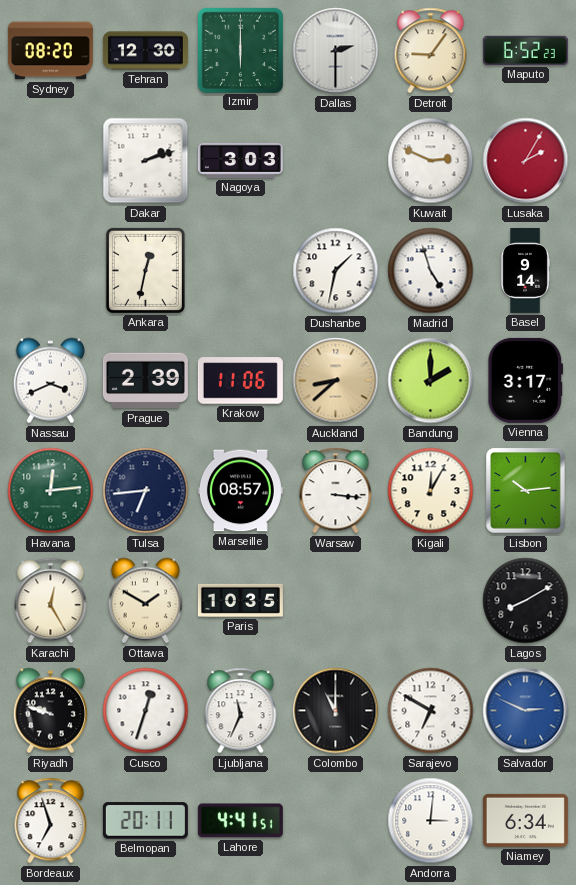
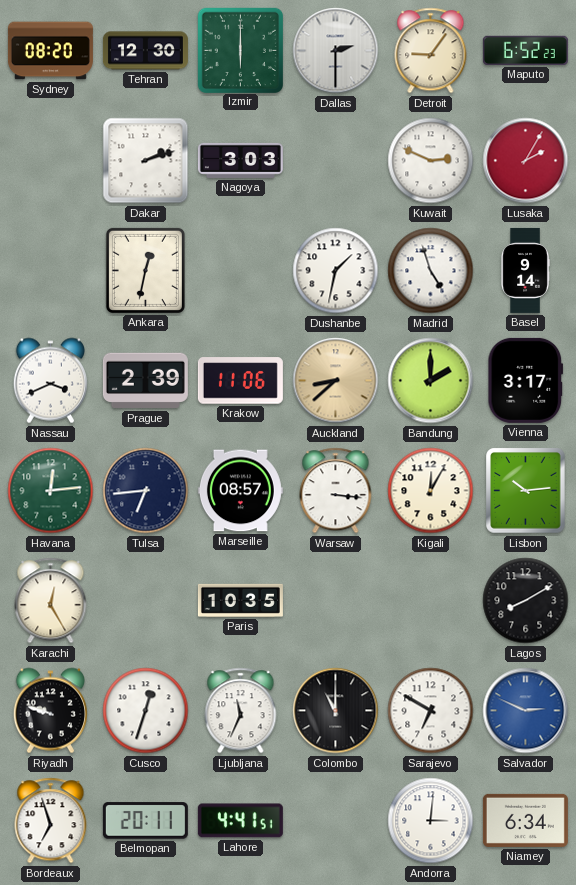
Ottawa: 1:50 -> none
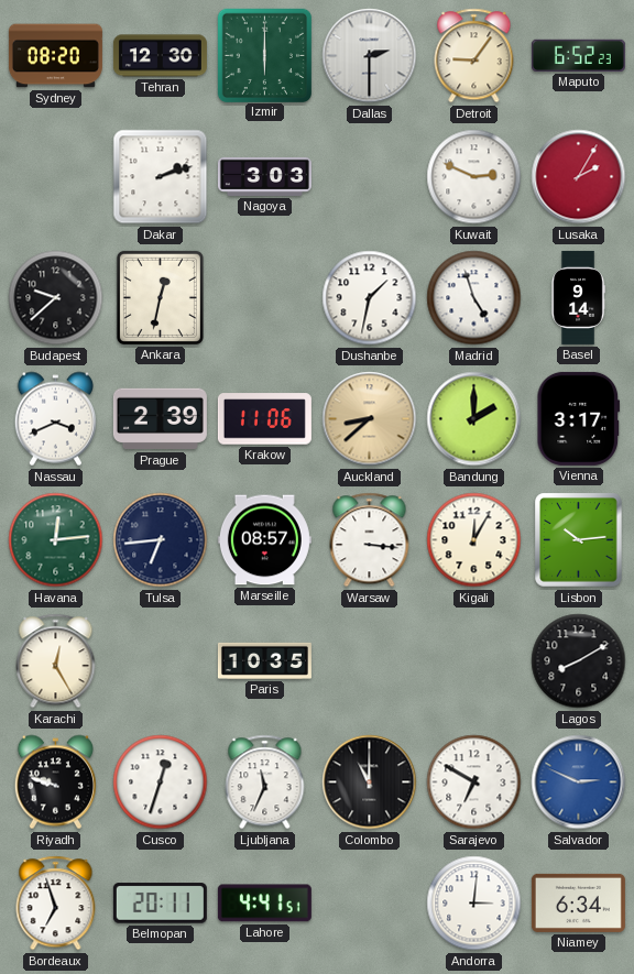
Budapest: none -> 9:38
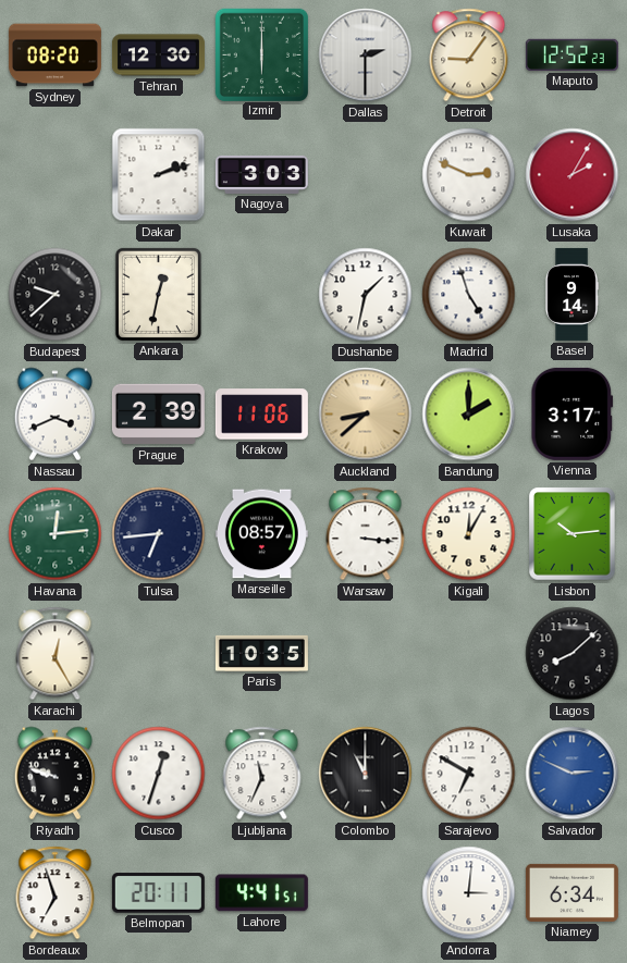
Maputo: 6:52 -> 12:52
Lagos: 8:10 -> 8:08
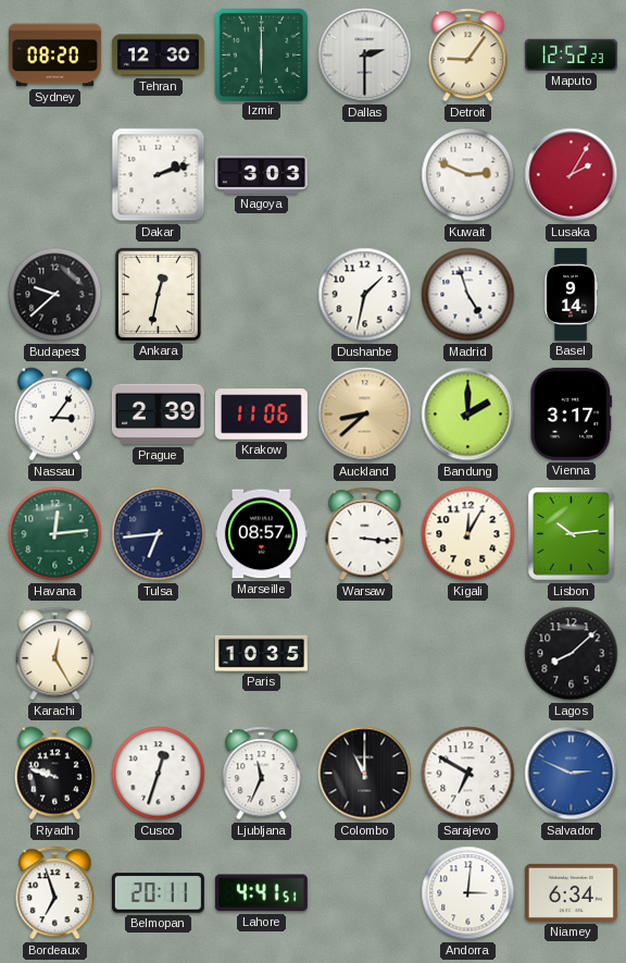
Nassau: 3:41 -> 3:06
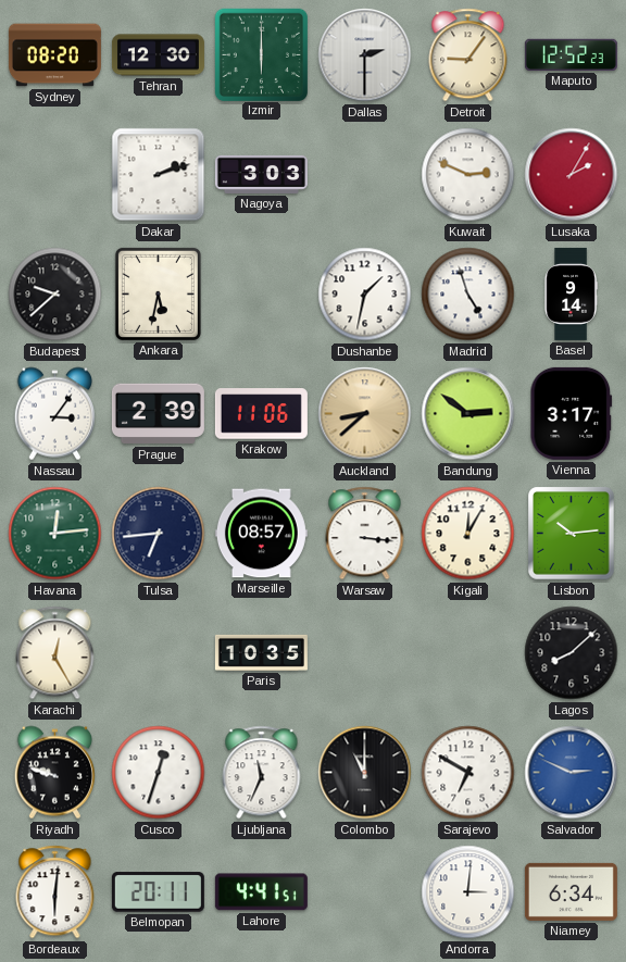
Ankara: 12:32 -> 5:32
Bandung: 2:00 -> 2:51
Bordeaux: 6:57 -> 6:01
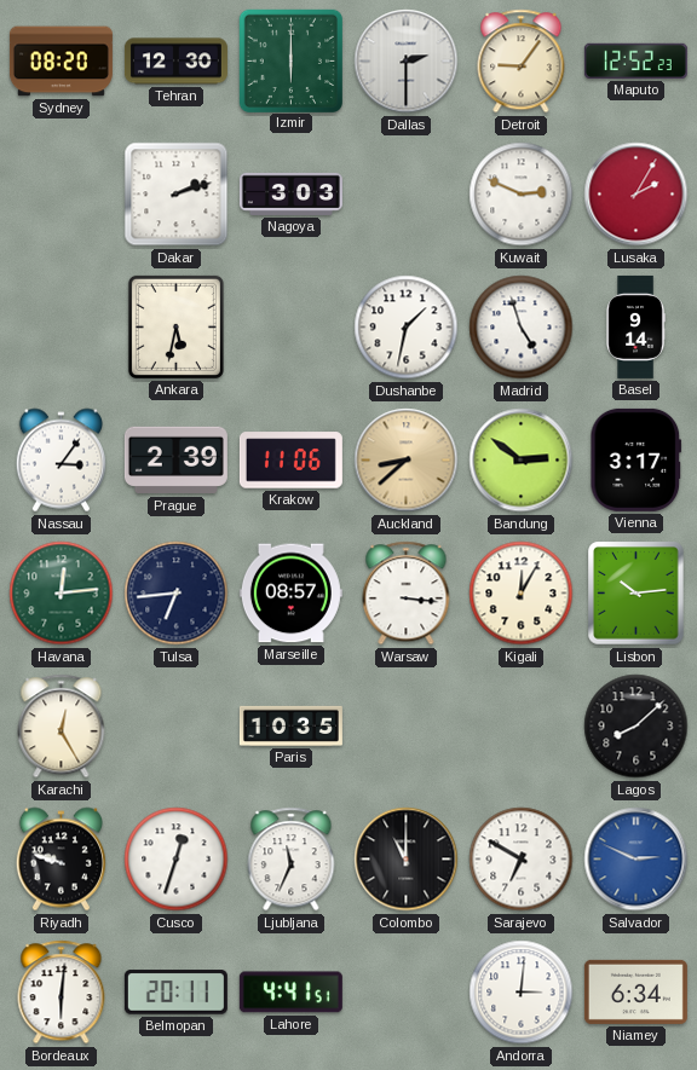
Budapest: 9:38 -> none
